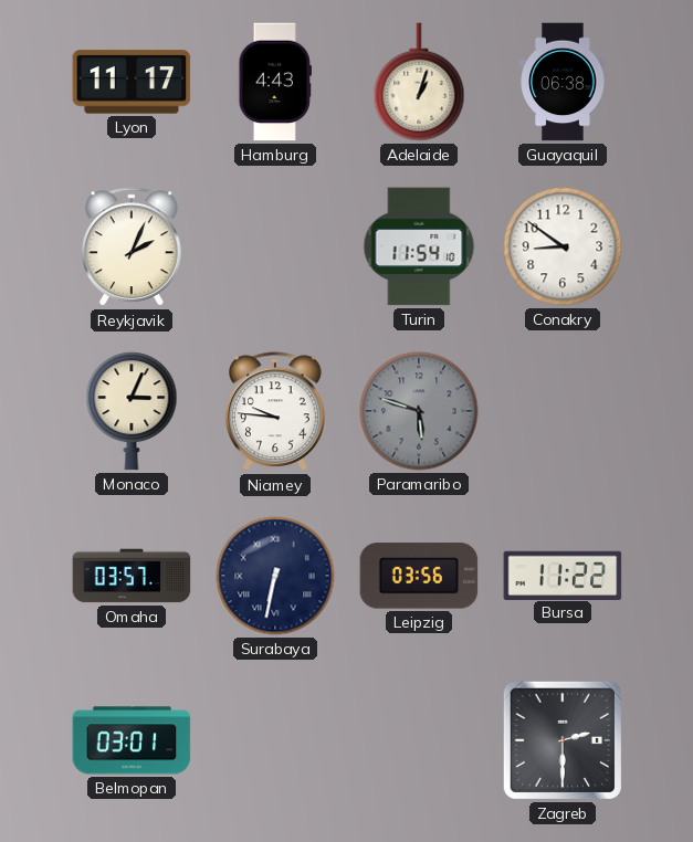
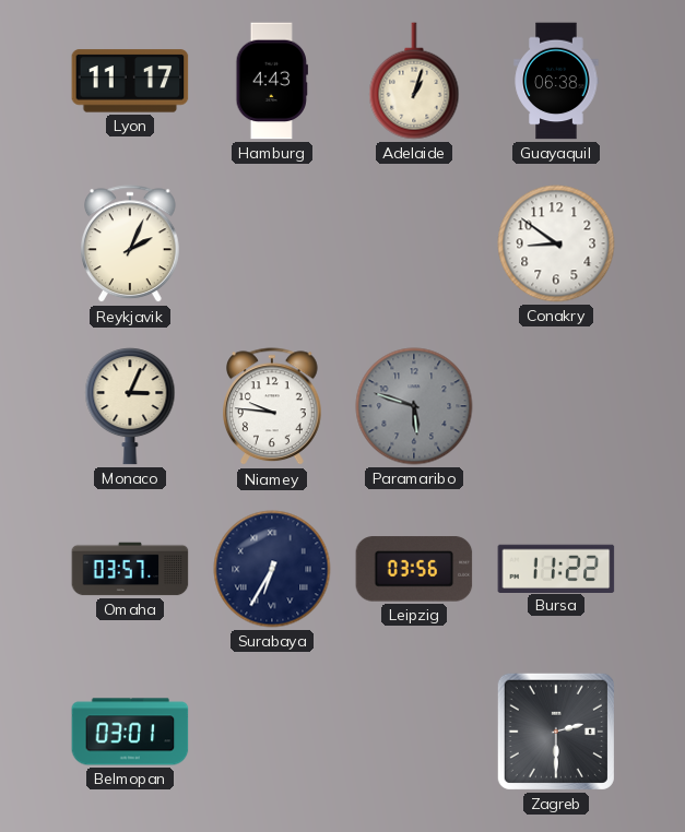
Turin: 11:54 -> none
Surabaya: 6:32 -> 6:35
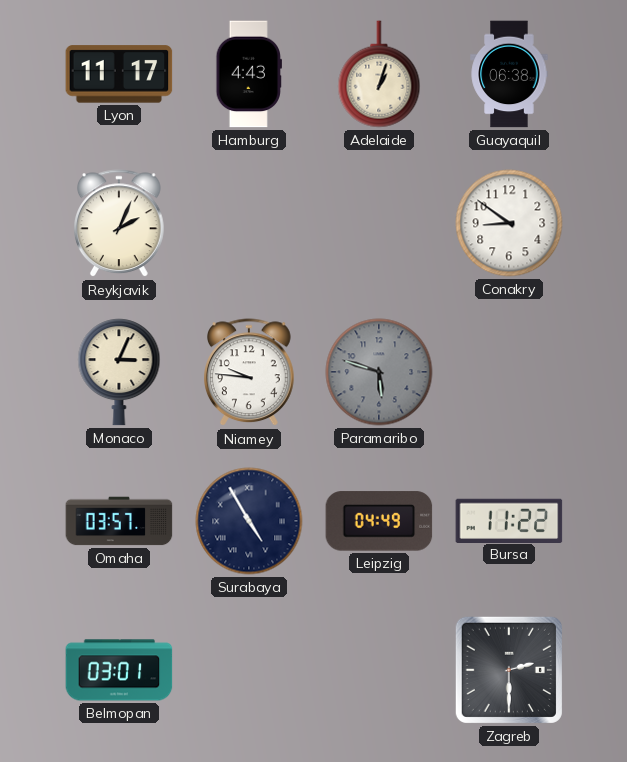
Surabaya: 6:35 -> 4:55
Leipzig: 03:56 -> 04:49
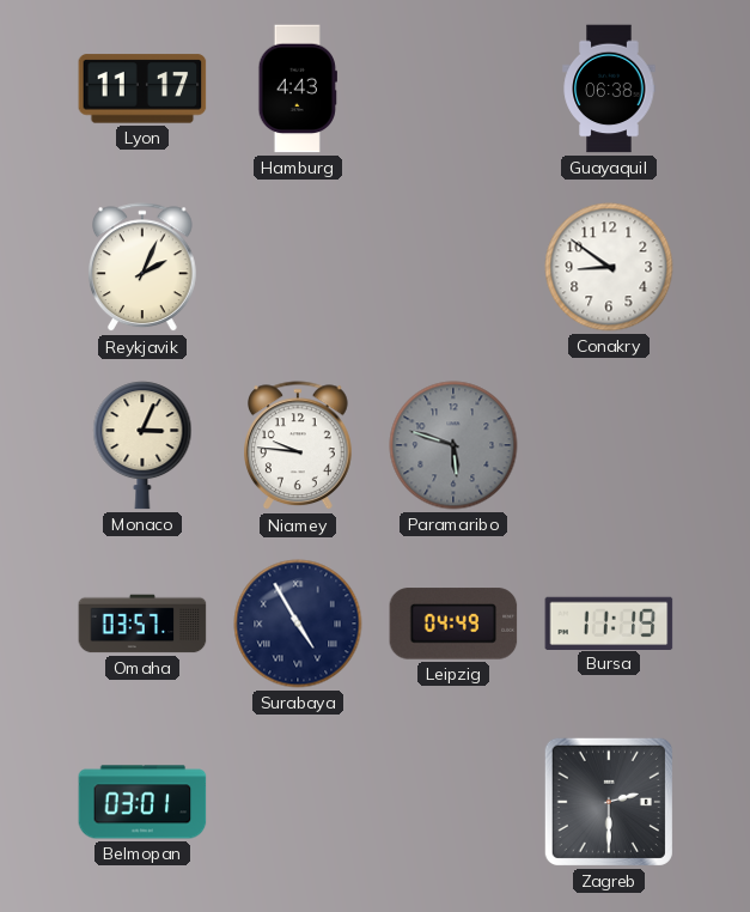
Adelaide: 1:03 -> none
Bursa: 11:22 -> 11:19
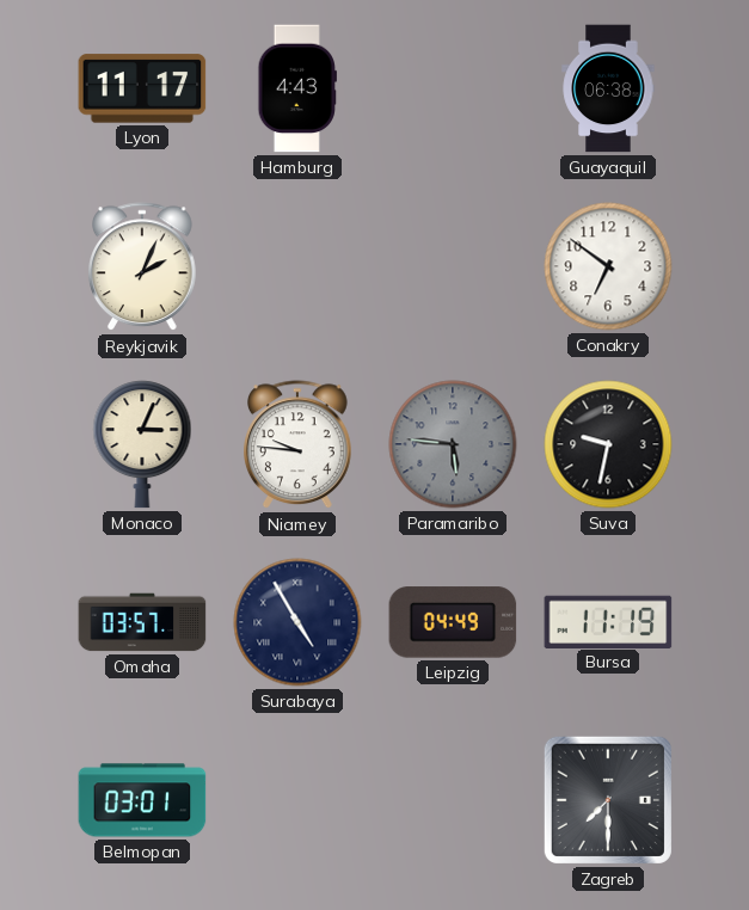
Conakry: 8:51 -> 6:51
Paramaribo: 5:48 -> 5:46
Suva: none -> 9:32
Zagreb: 2:30 -> 7:30
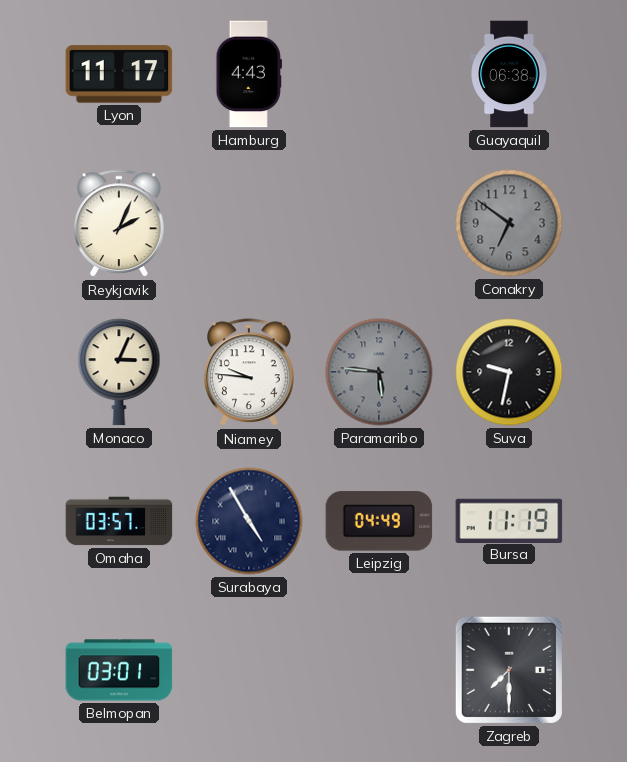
Conakry dial: white -> grey
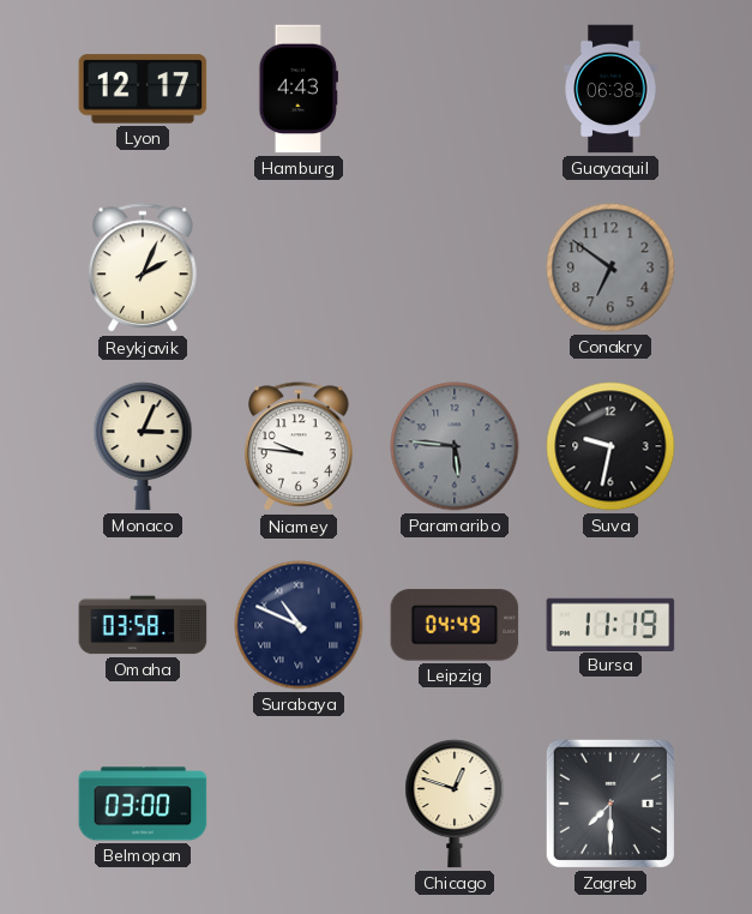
Lyon: 11:17 -> 12:17
Omaha: 03:57 -> 03:58
Surabaya: 4:55 -> 10:49
Belmopan: 03:01 -> 03:00
Chicago: none -> 12:48
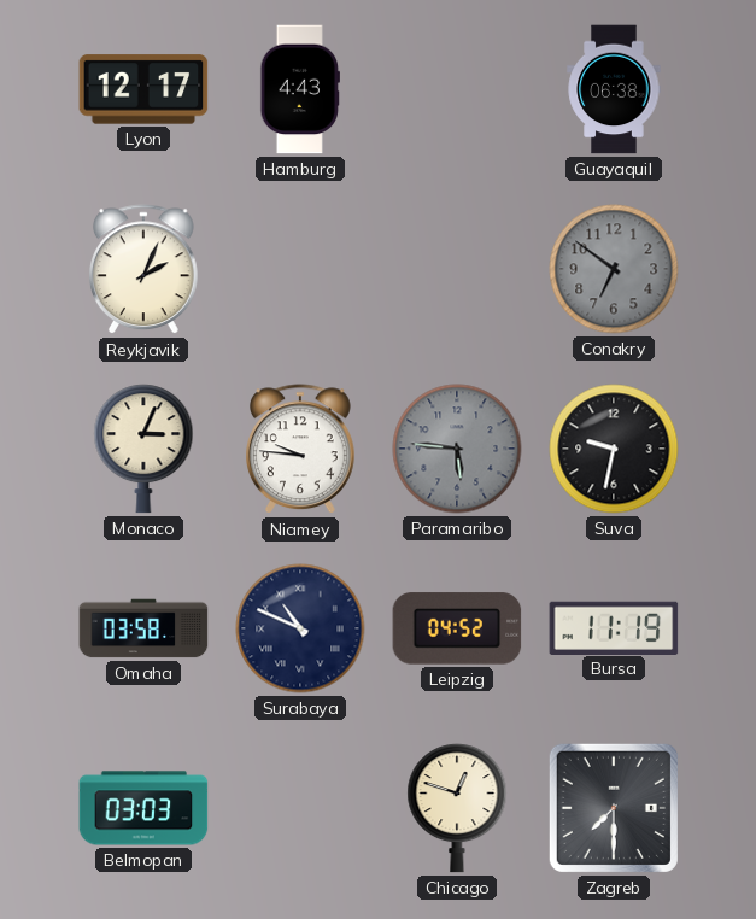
Leipzig: 04:49 -> 04:52
Belmopan: 03:00 -> 03:03
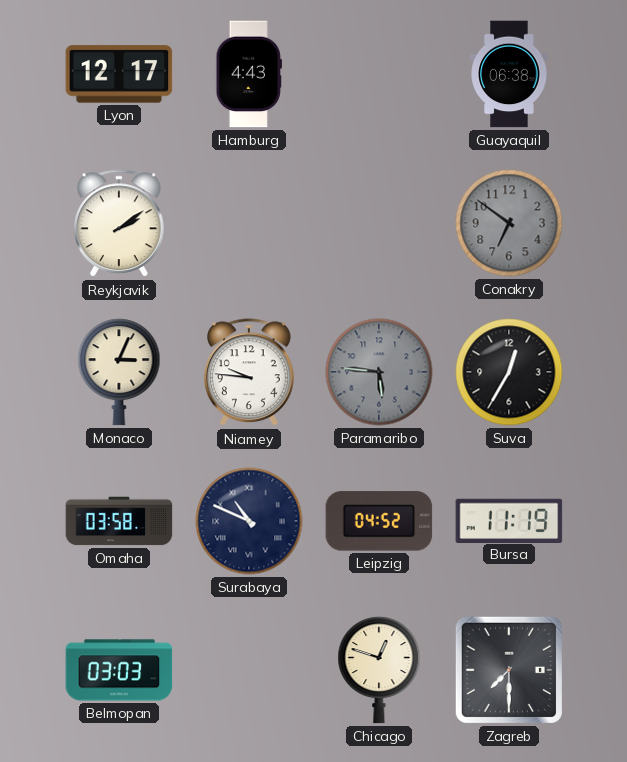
Reykjavik: 2:04 -> 2:09
Suva: 9:32 -> 12:35
